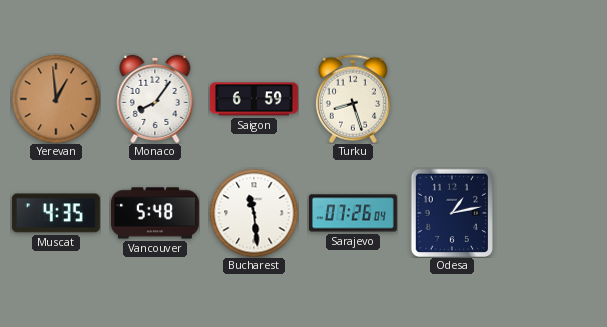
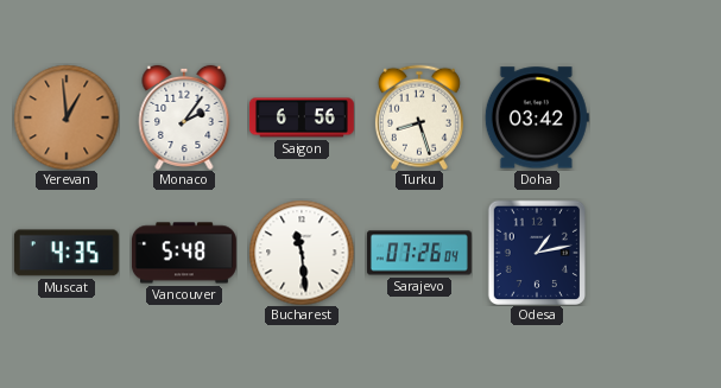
Monaco: 8:06 -> 2:06
Saigon: 6:59 -> 6:56
Doha: none -> 03:42
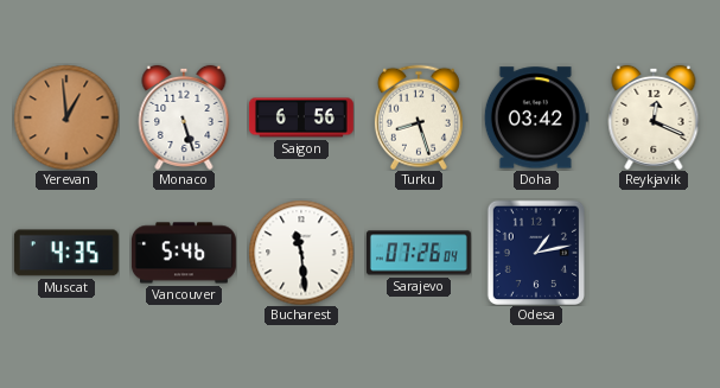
Monaco: 2:06 -> 5:27
Reykjavik: none -> 12:19
Vancouver: 5:48 -> 5:46
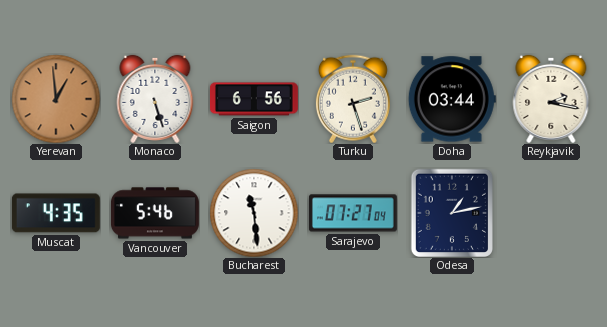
Turku: 8:27 -> 2:27
Doha: 03:42 -> 03:44
Reykjavik: 12:19 -> 2:17
Sarajevo: 07:26 -> 07:27
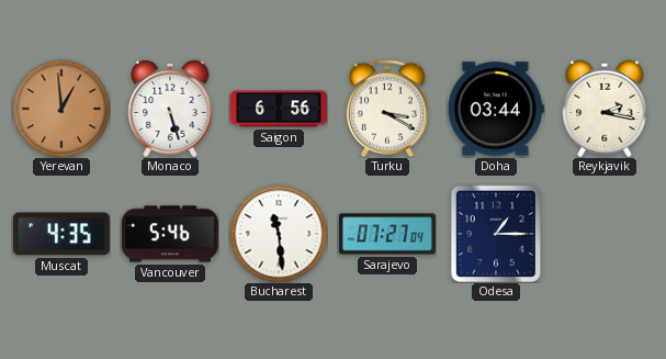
Turku: 2:27 -> 3:20
Odesa: 1:13 -> 1:15
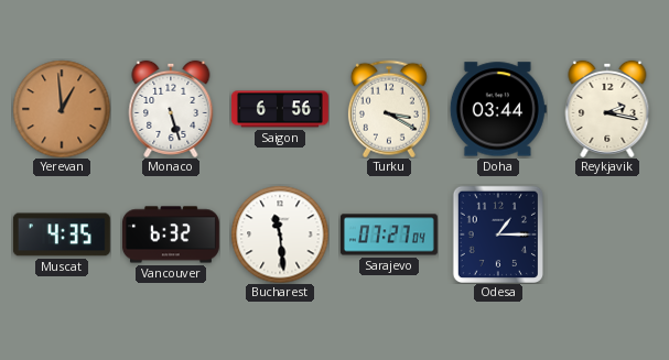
Vancouver: 5:46 -> 6:32
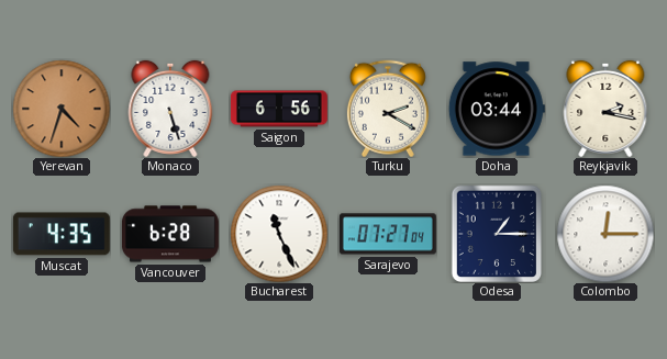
Yerevan: 12:59 -> 4:33
Turku: 3:20 -> 2:20
Vancouver: 6:32 -> 6:28
Bucharest: 11:29 -> 11:26
Colombo: none -> 12:15
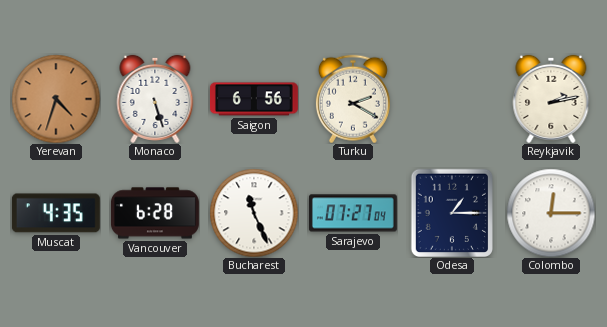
Doha: 03:44 -> none
Reykjavik: 2:17 -> 2:13
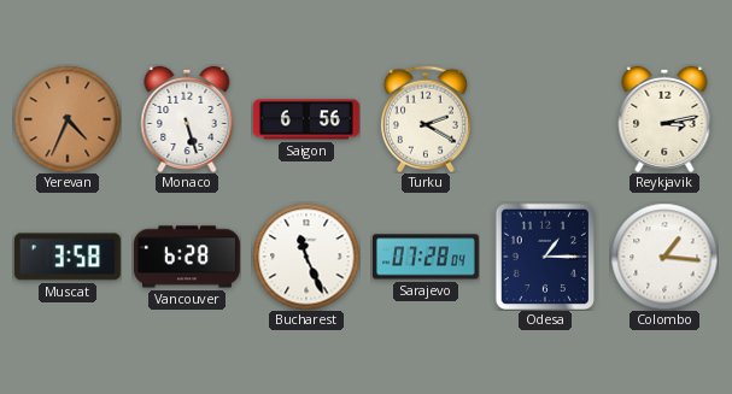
Yerevan: 4:33 -> 4:34
Reykjavik: 2:13 -> 3:13
Muscat: 4:35 -> 3:58
Sarajevo: 07:27 -> 07:28
Colombo: 12:15 -> 1:16
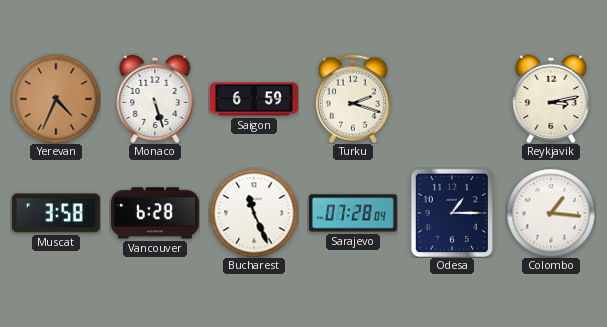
Saigon: 6:56 -> 6:59
Turku: 2:20 -> 2:18
